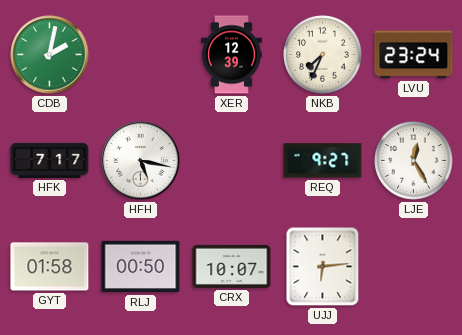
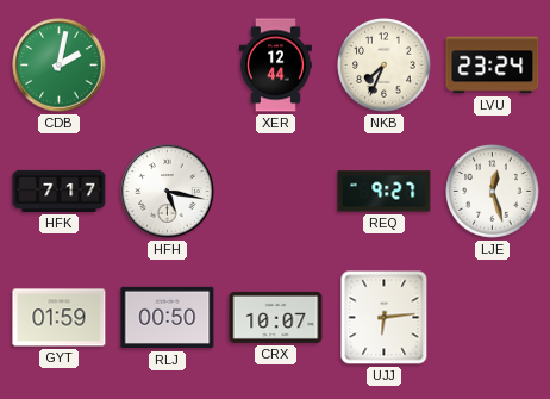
XER: 12:39 -> 12:44
LJE: 12:25 -> 12:27
GYT: 01:58 -> 01:59
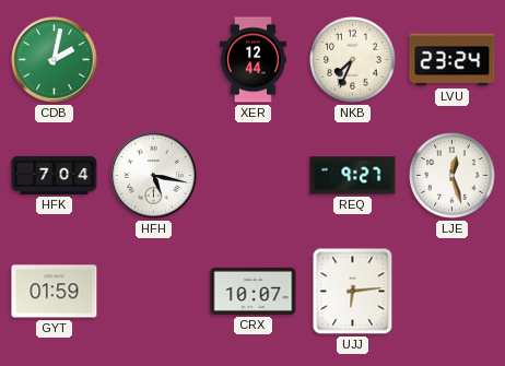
HFK: 7:17 -> 7:04
RLJ: 00:50 -> none
